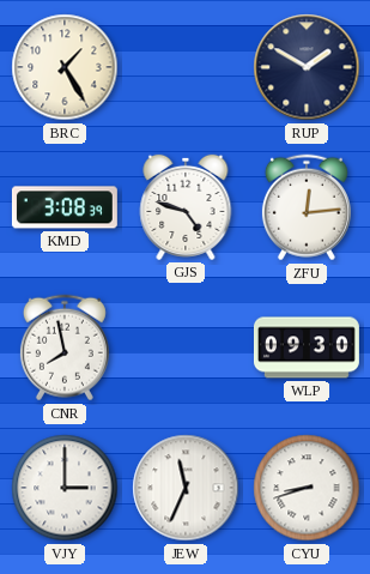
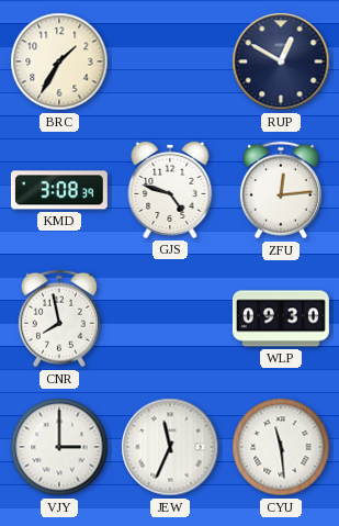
BRC: 1:25 -> 1:35
RUP: 1:50 -> 12:50
CYU: 8:42 -> 11:29
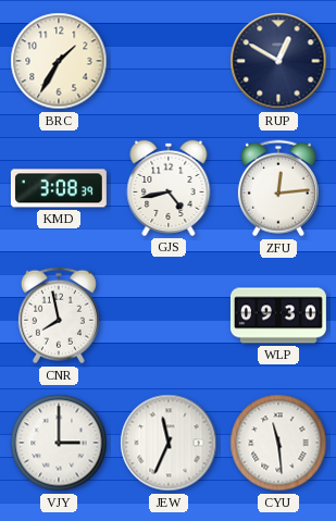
GJS: 4:48 -> 4:43
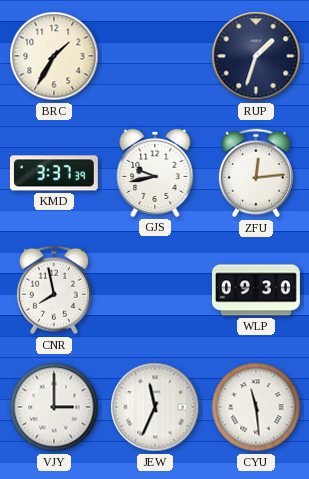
RUP: 12:50 -> 1:33
KMD: 3:08 -> 3:37
GJS: 4:43 -> 9:43
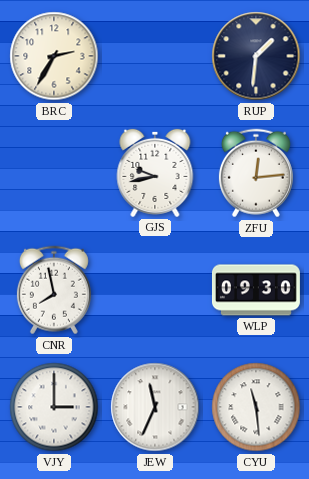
BRC: 1:35 -> 2:35
RUP: 1:33 -> 1:31
KMD: 3:37 -> none
